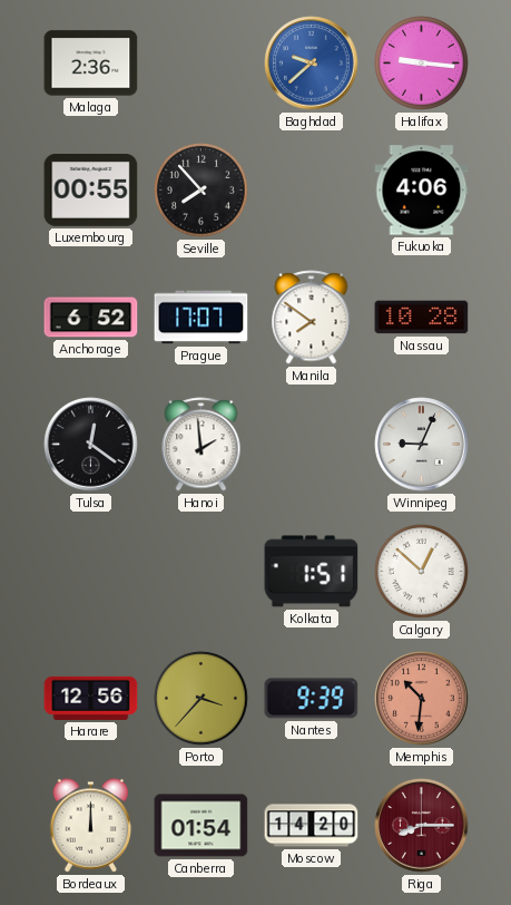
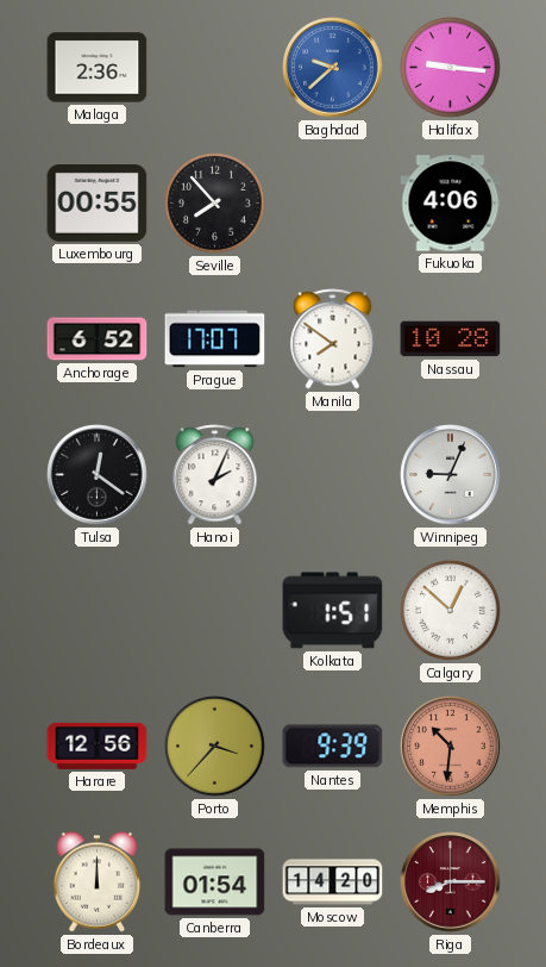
Hanoi: 1:59 -> 2:04
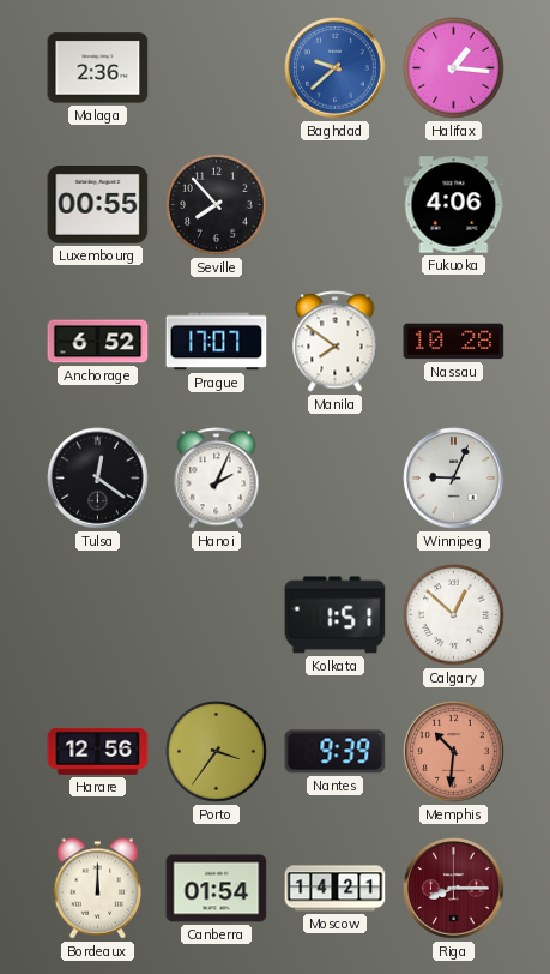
Halifax: 9:16 -> 1:16
Porto: 3:37 -> 3:36
Moscow: 14:20 -> 14:21
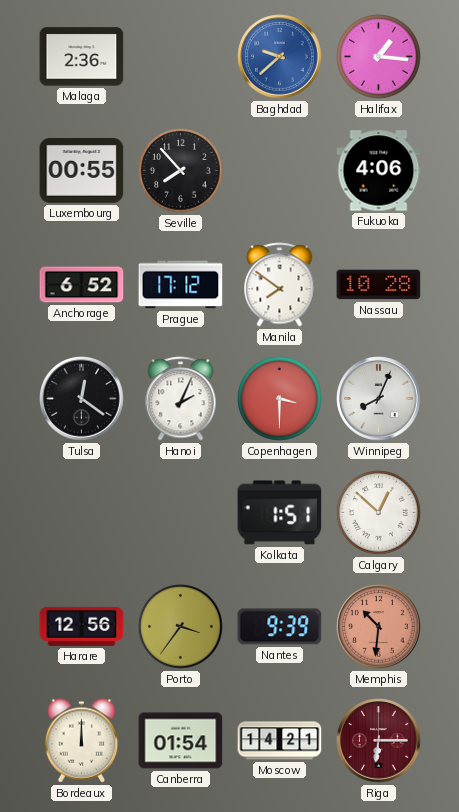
Prague: 17:07 -> 17:12
Copenhagen: none -> 3:30
Winnipeg: 9:04 -> 8:04
Riga: 8:15 -> 6:15
